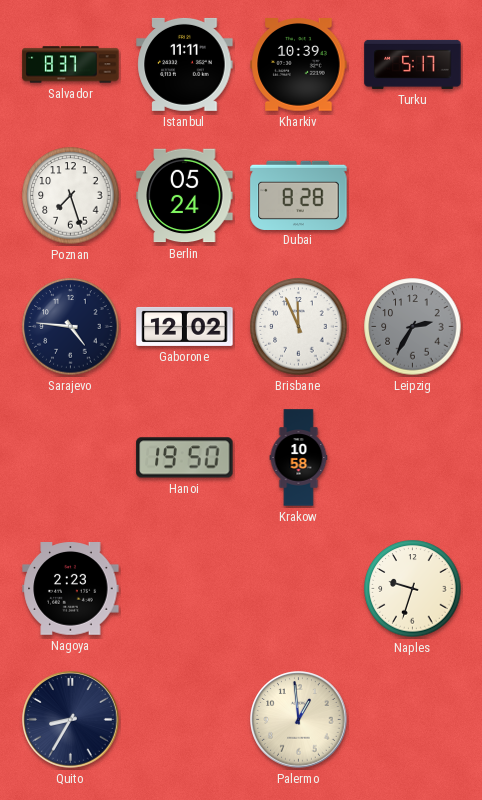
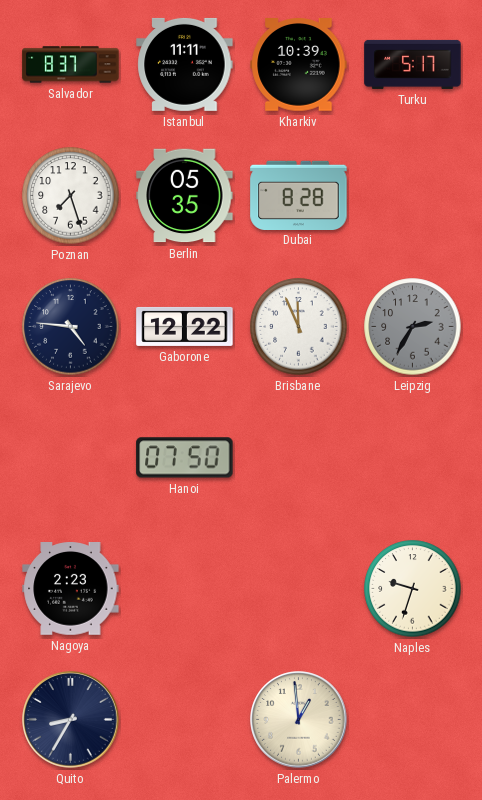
Berlin: 05:24 -> 05:35
Gaborone: 12:02 -> 12:22
Hanoi: 19:50 -> 07:50
Krakow: 10:58 -> none
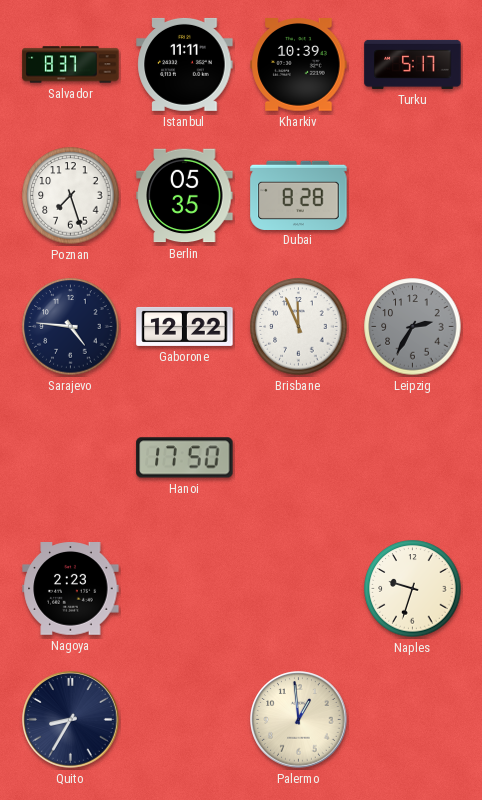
Hanoi: 07:50 -> 17:50
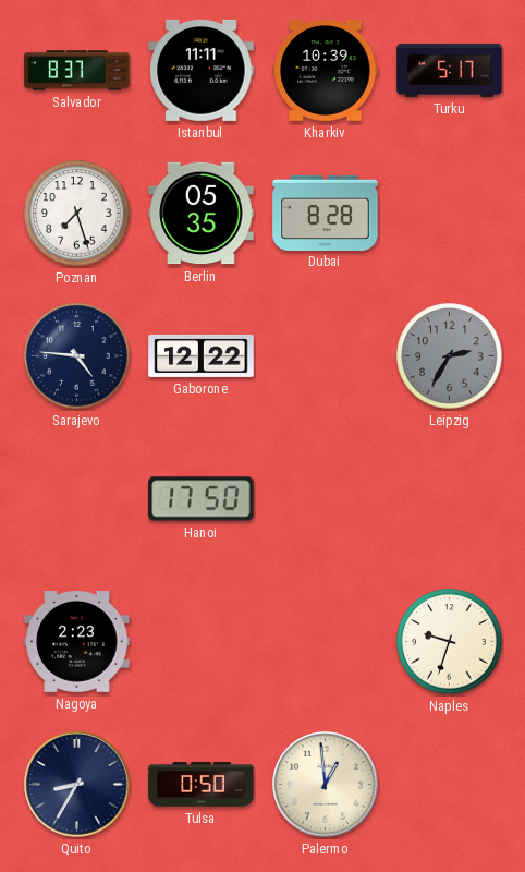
Brisbane: 11:56 -> none
Tulsa: none -> 0:50
